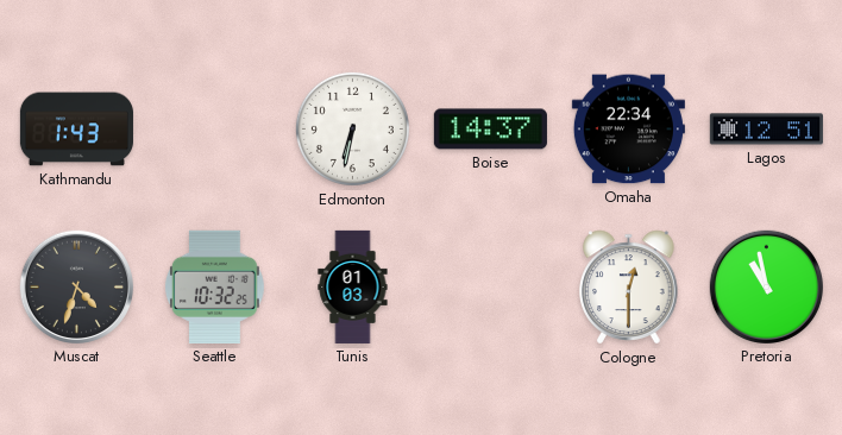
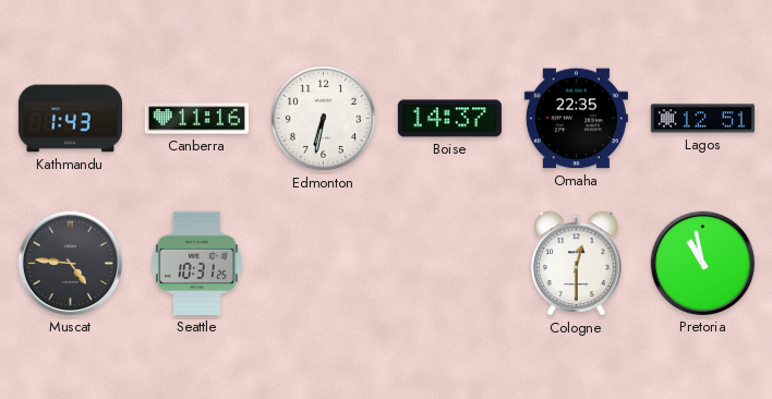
Canberra: none -> 11:16
Omaha: 22:34 -> 22:35
Muscat: 4:33 -> 4:46
Seattle: 10:32 -> 10:31
Tunis: 01:03 -> none
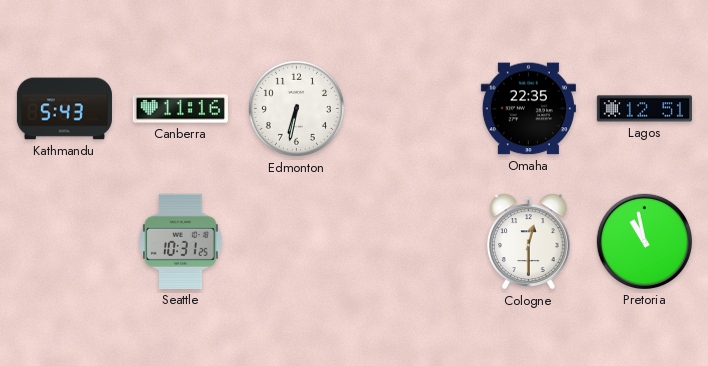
Kathmandu: 1:43 -> 5:43
Boise: 14:37 -> none
Muscat: 4:46 -> none
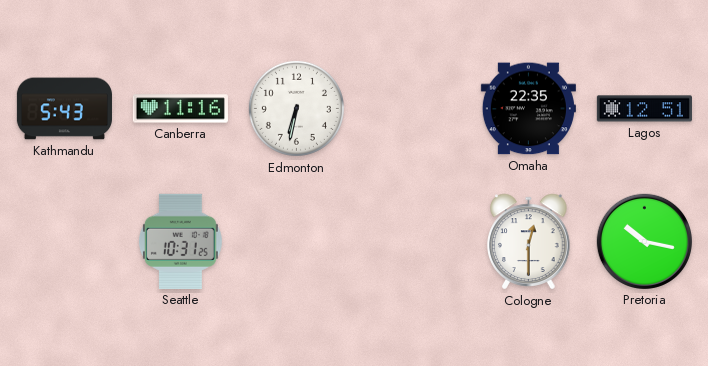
Pretoria: 10:58 -> 10:17
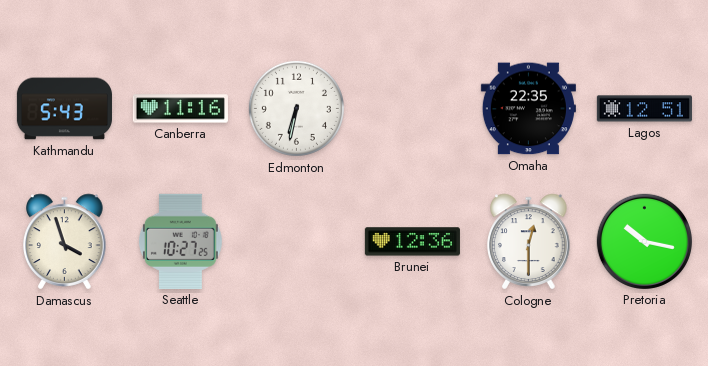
Damascus: none -> 3:57
Seattle: 10:31 -> 10:27
Brunei: none -> 12:36
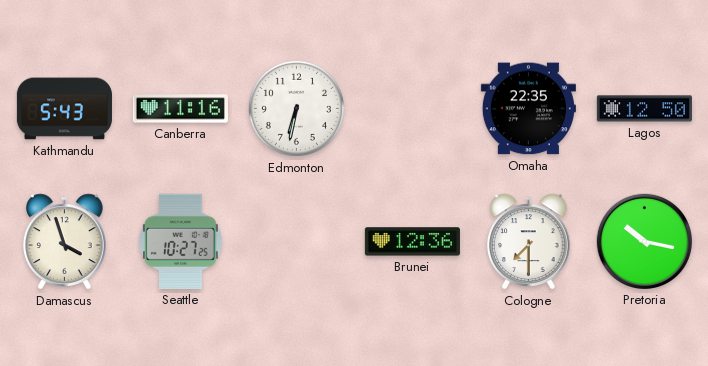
Lagos: 12:51 -> 12:50
Cologne: 12:30 -> 7:30
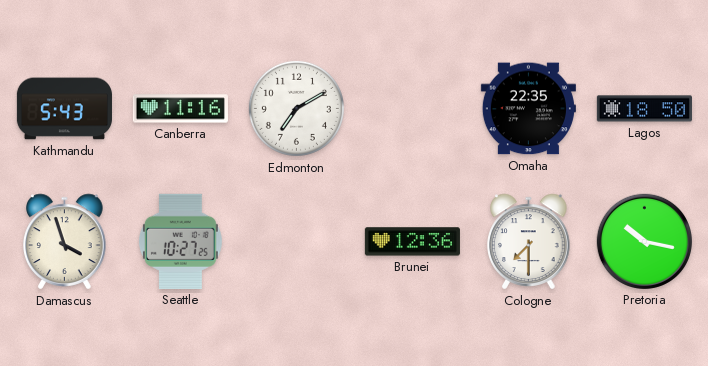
Edmonton: 6:32 -> 7:10
Lagos: 12:50 -> 18:50
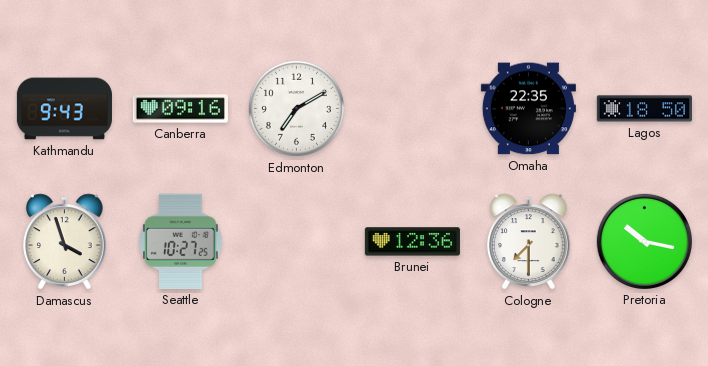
Kathmandu: 5:43 -> 9:43
Canberra: 11:16 -> 09:16
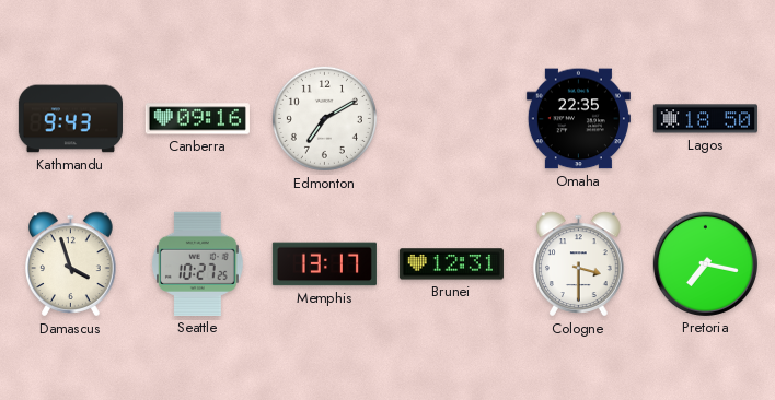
Memphis: none -> 13:17
Brunei: 12:36 -> 12:31
Cologne: 7:30 -> 3:30
Pretoria: 10:17 -> 7:17
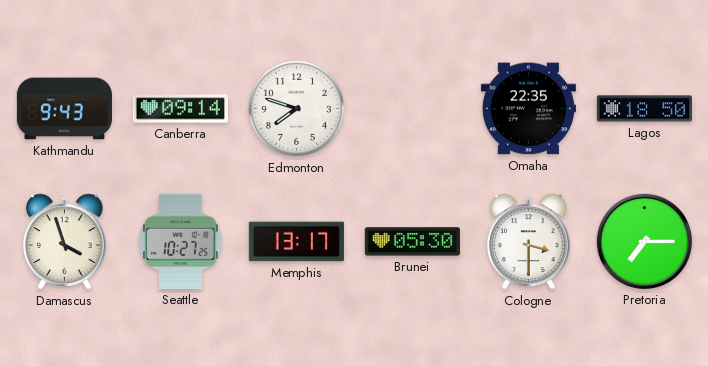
Canberra: 09:16 -> 09:14
Edmonton: 7:10 -> 7:48
Brunei: 12:31 -> 05:30
Pretoria: 7:17 -> 7:15
